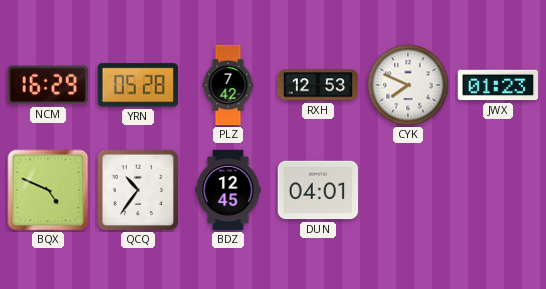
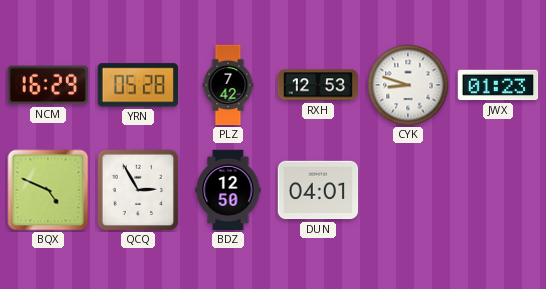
CYK: 7:49 -> 8:48
QCQ: 10:36 -> 2:55
BDZ: 12:45 -> 12:50
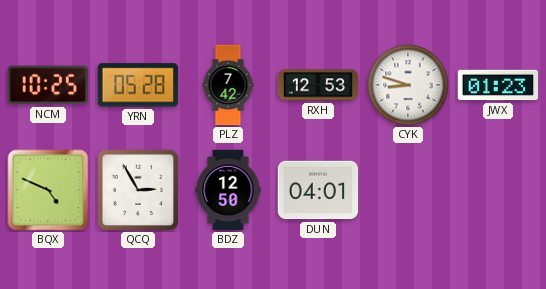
NCM: 16:29 -> 10:25
